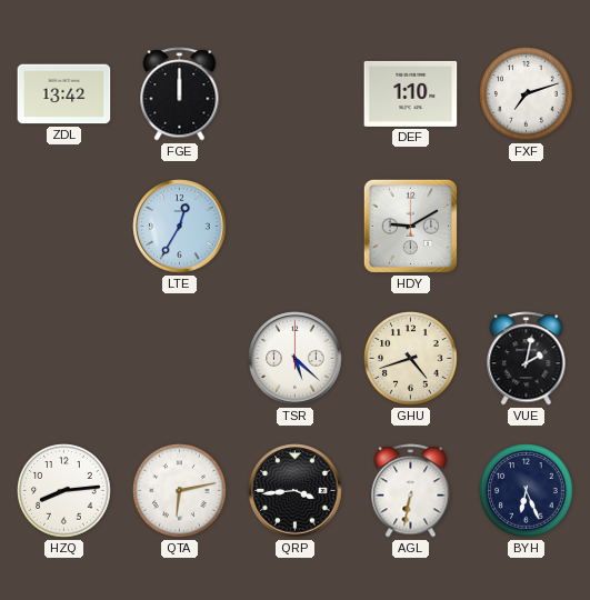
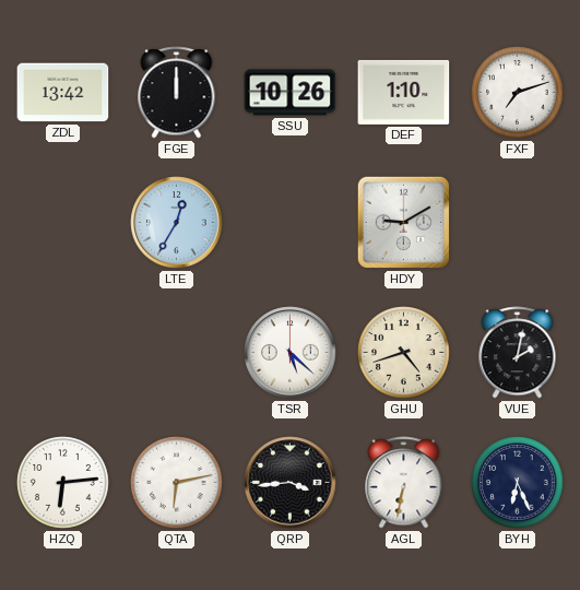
SSU: none -> 10:26
HZQ: 8:14 -> 6:14
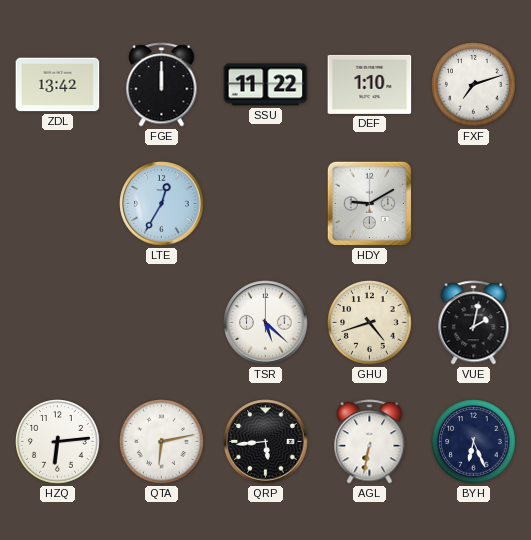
SSU: 10:26 -> 11:22
QRP: 3:44 -> 5:44
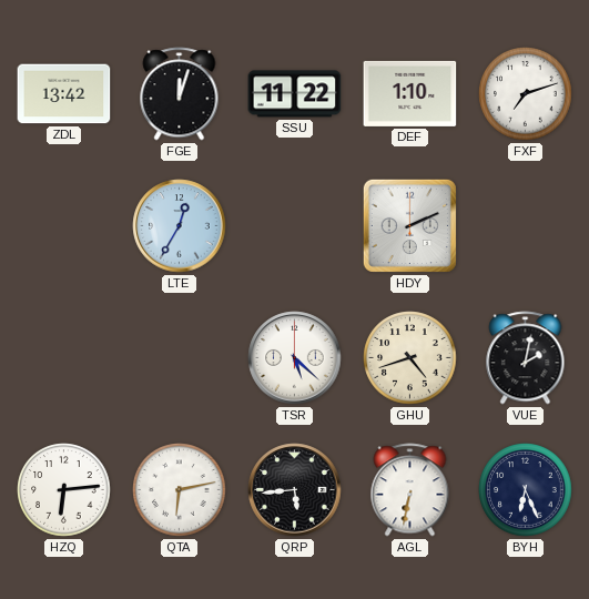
FGE: 12:00 -> 12:03
HDY: 9:10 -> 2:11
